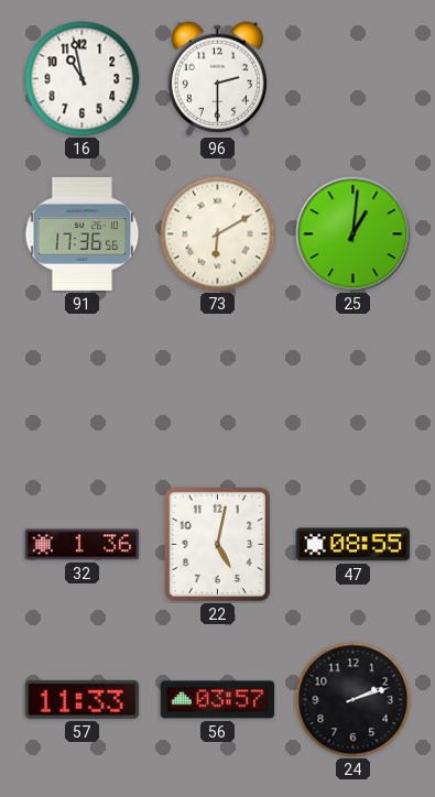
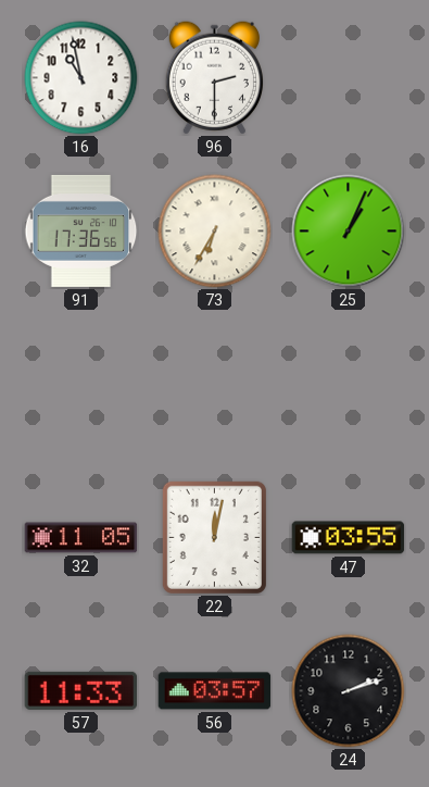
73: 6:10 -> 6:35
25: 1:01 -> 1:04
32: 1:36 -> 11:05
22: 5:02 -> 12:02
47: 08:55 -> 03:55
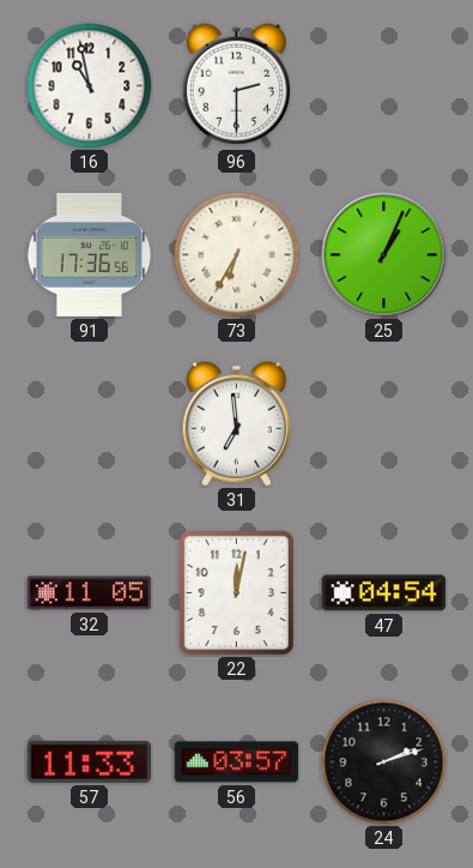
31: none -> 6:59
47: 03:55 -> 04:54
